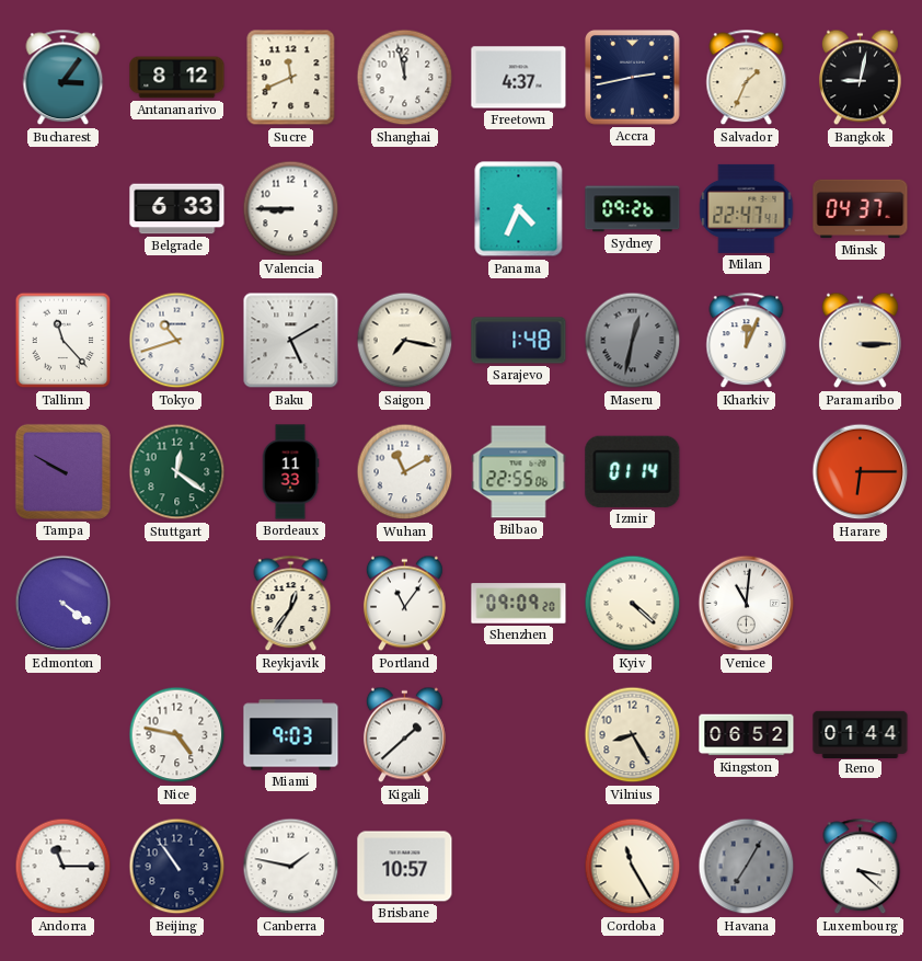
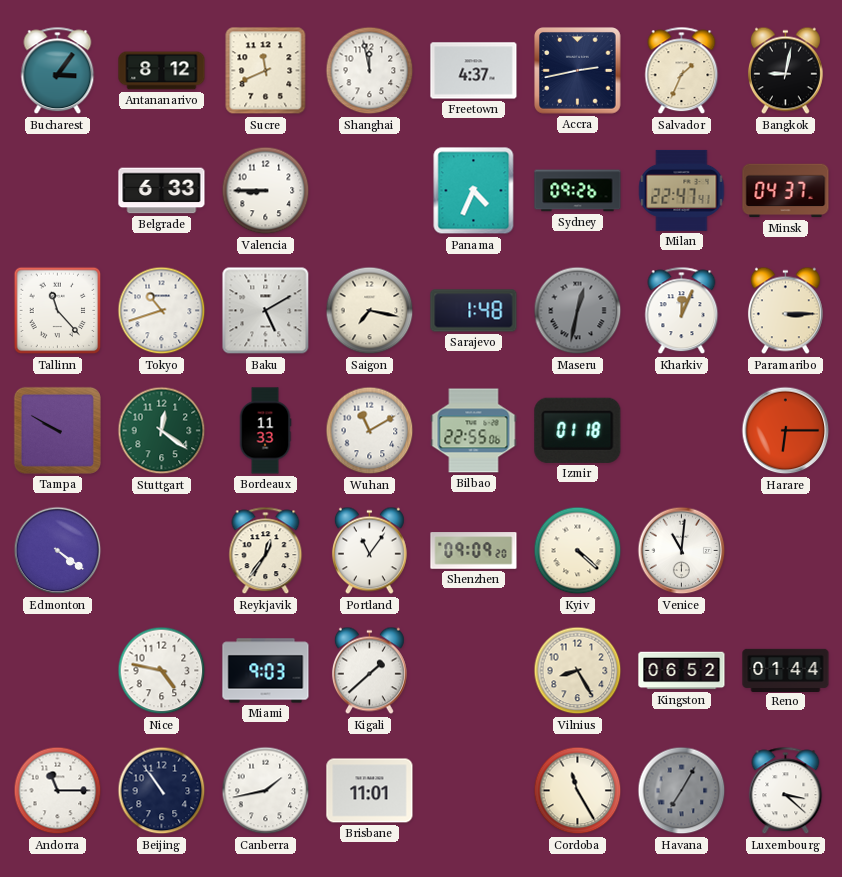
Izmir: 01:14 -> 01:18
Canberra: 1:47 -> 1:43
Brisbane: 10:57 -> 11:01
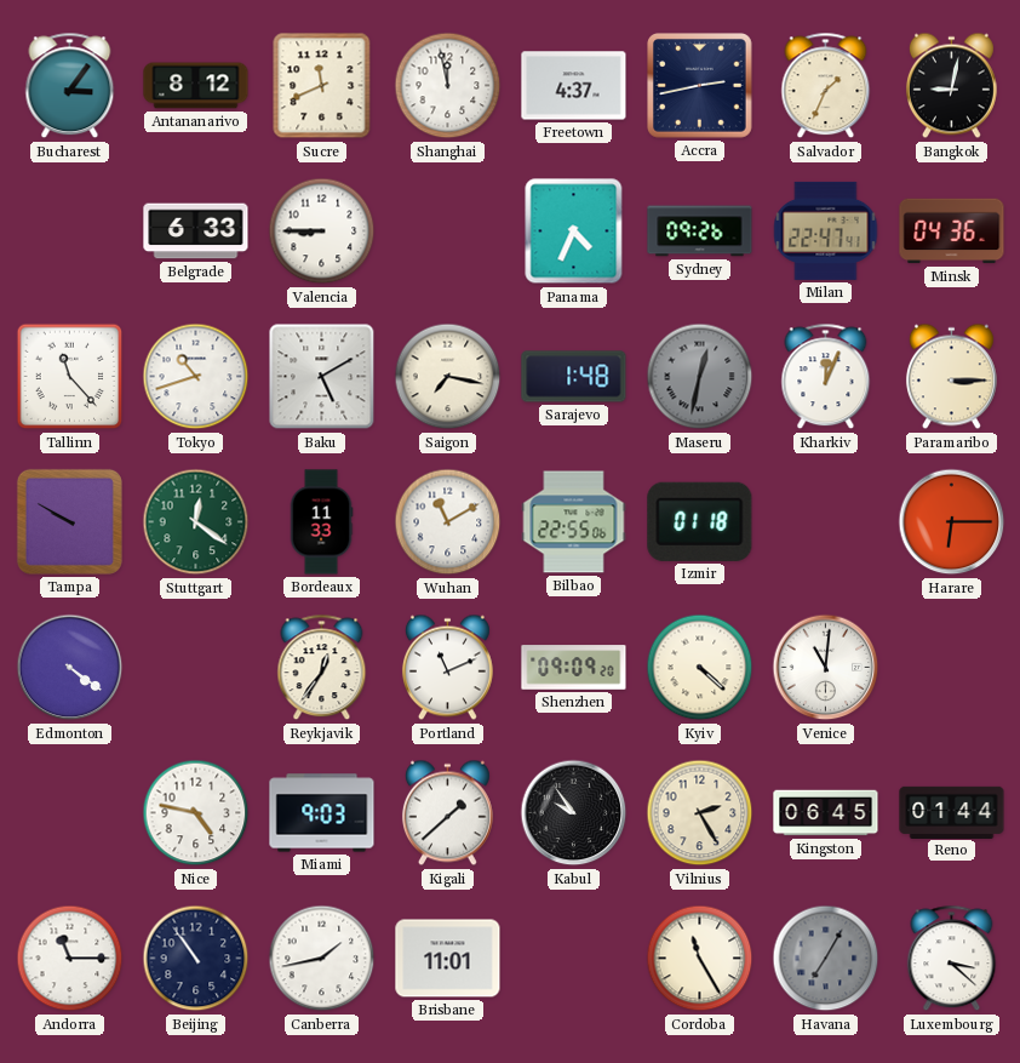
Minsk: 04:37 -> 04:36
Portland: 11:06 -> 11:11
Kabul: none -> 9:54
Vilnius: 8:25 -> 2:25
Kingston: 06:52 -> 06:45
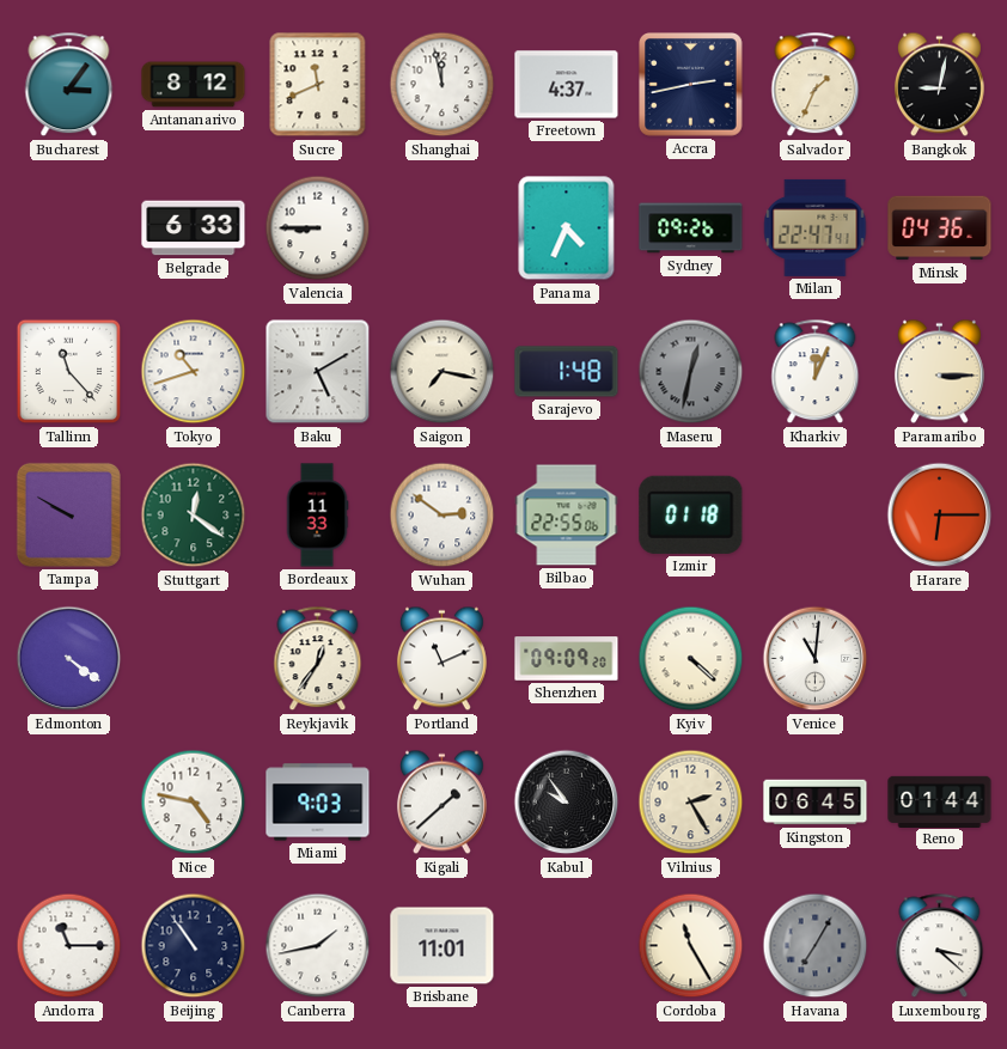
Wuhan: 11:10 -> 2:51
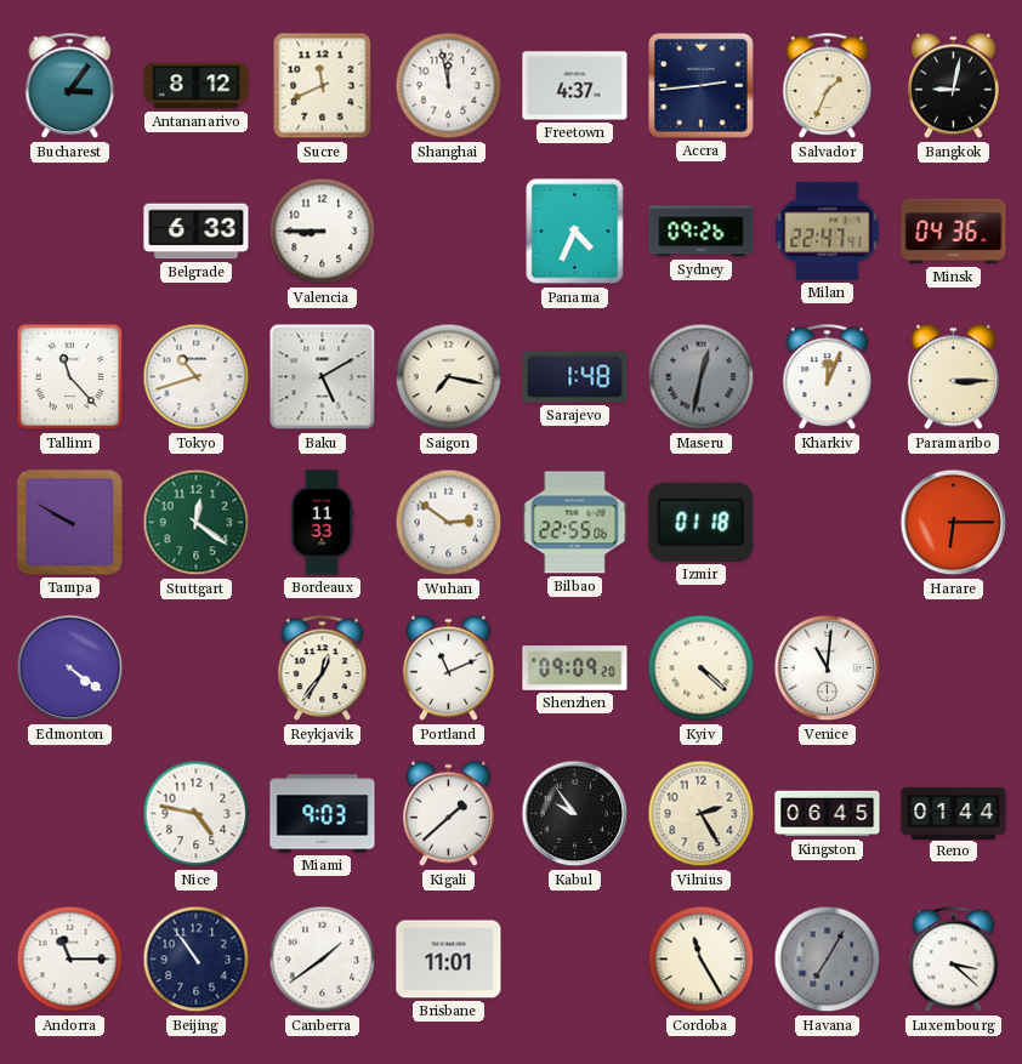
Accra: 2:43 -> 2:44
Canberra: 1:43 -> 1:39
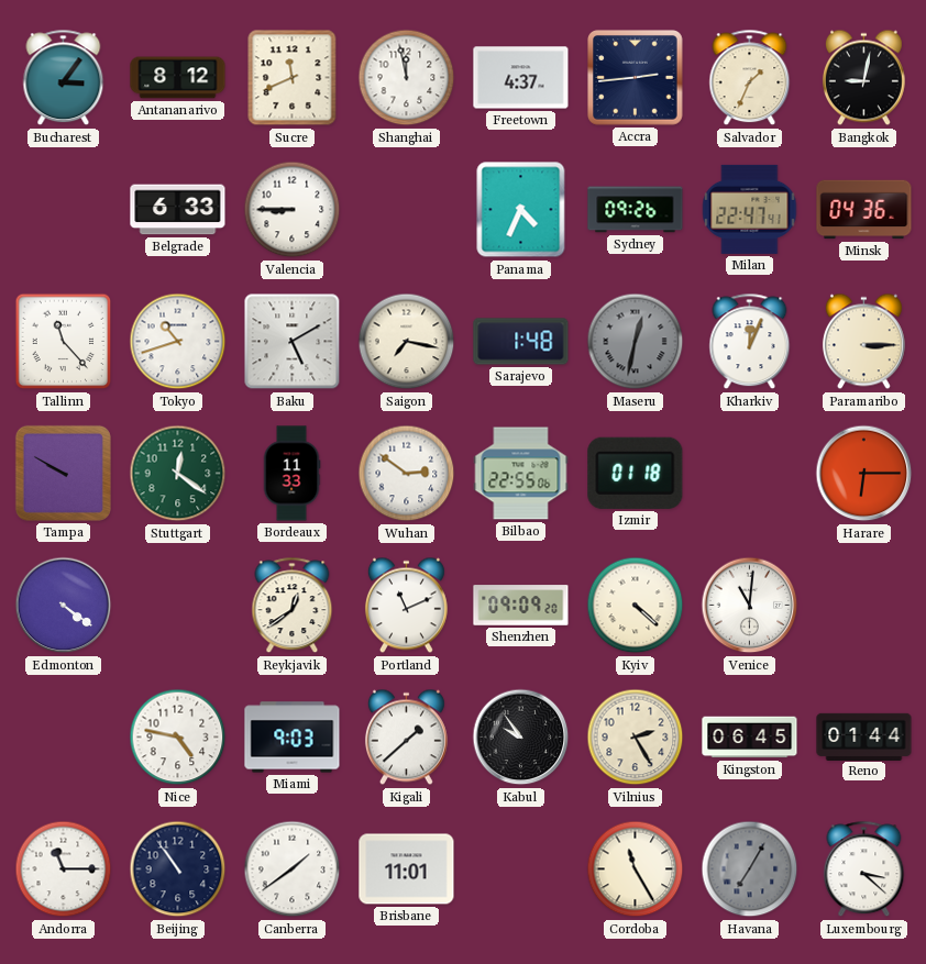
Reykjavik: 12:36 -> 12:39
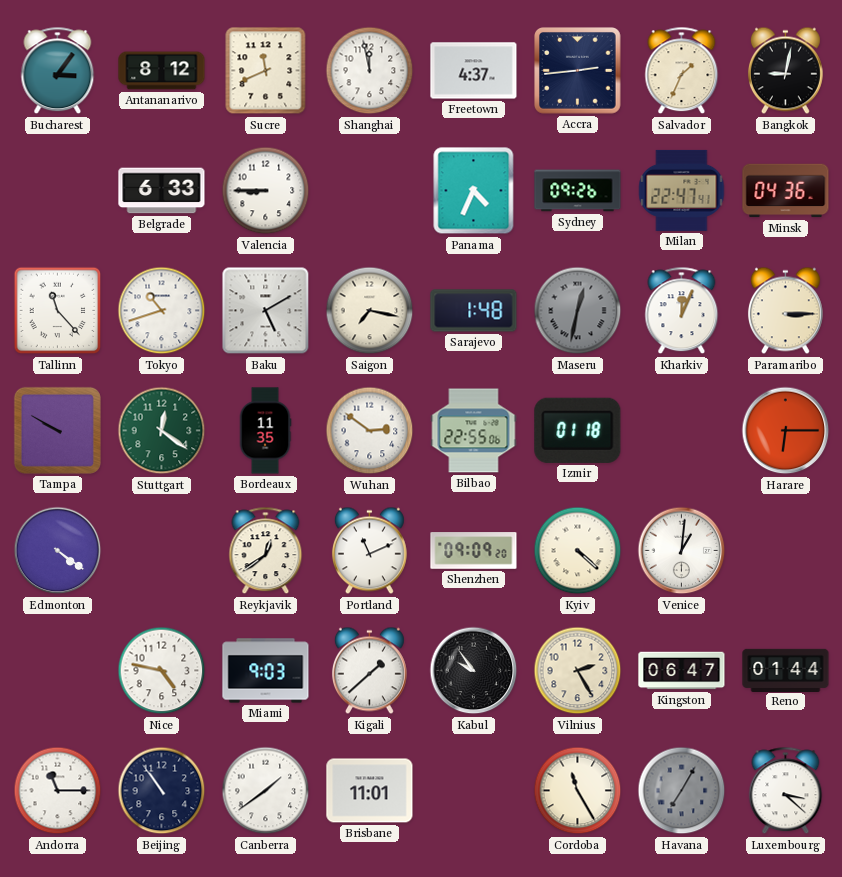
Bordeaux: 11:33 -> 11:35
Venice: 11:01 -> 1:01
Kingston: 06:45 -> 06:47
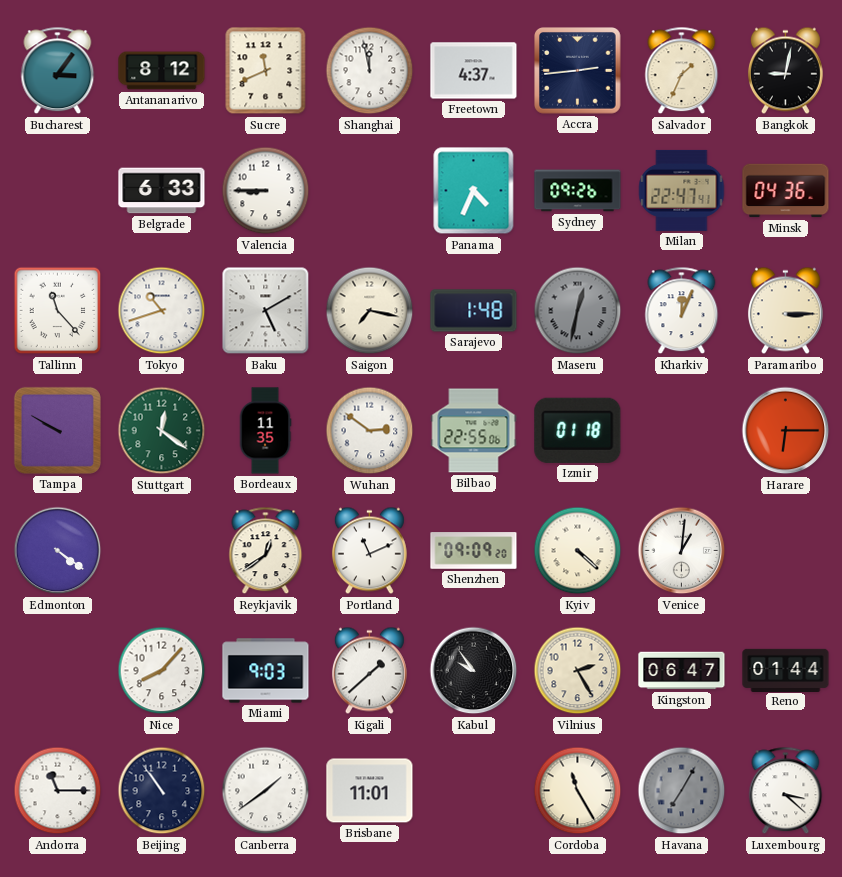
Nice: 4:47 -> 8:07
